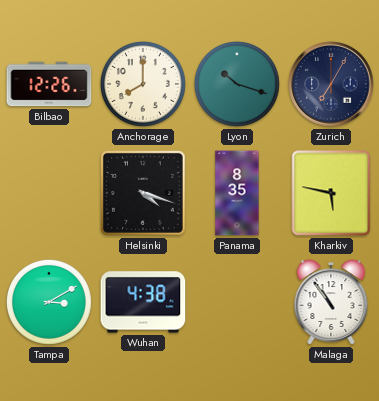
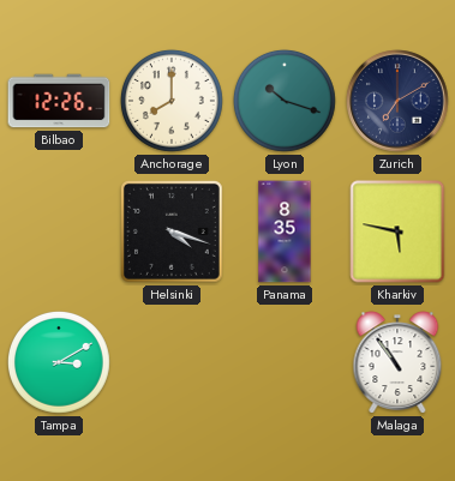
Zurich: 7:05 -> 7:10
Wuhan: 4:38 -> none
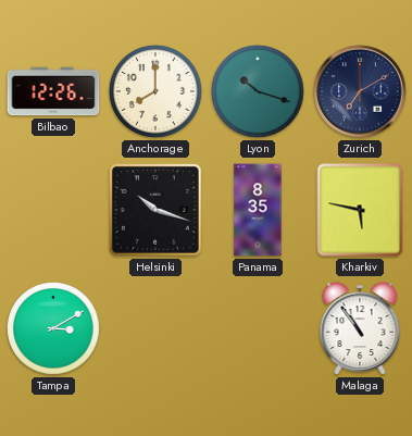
Helsinki: 4:18 -> 10:18
